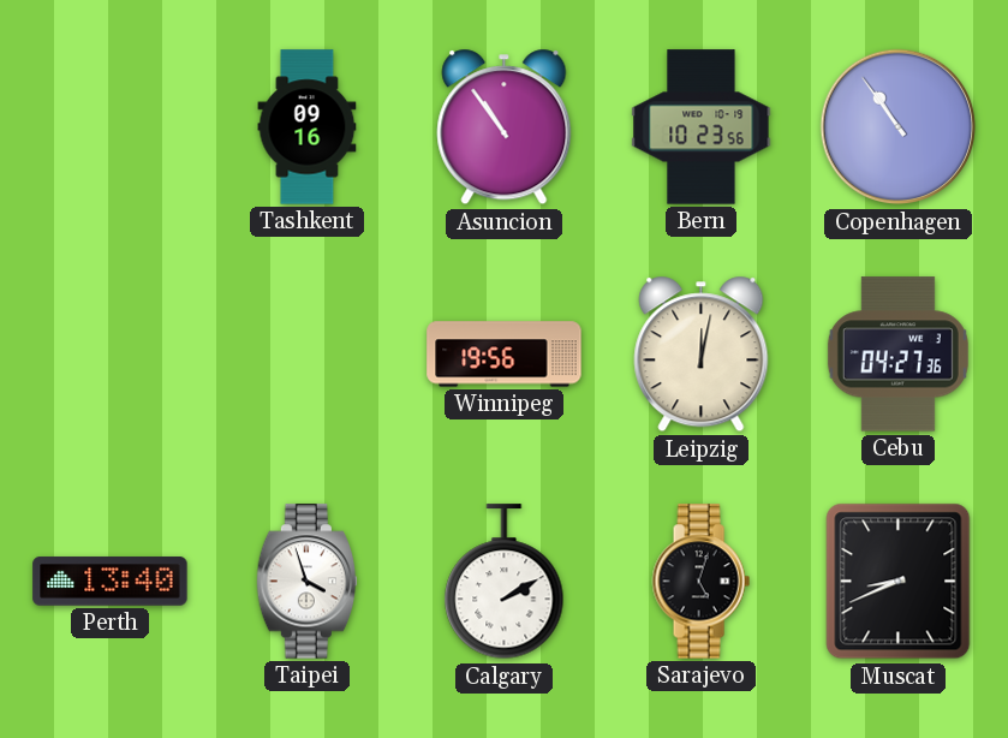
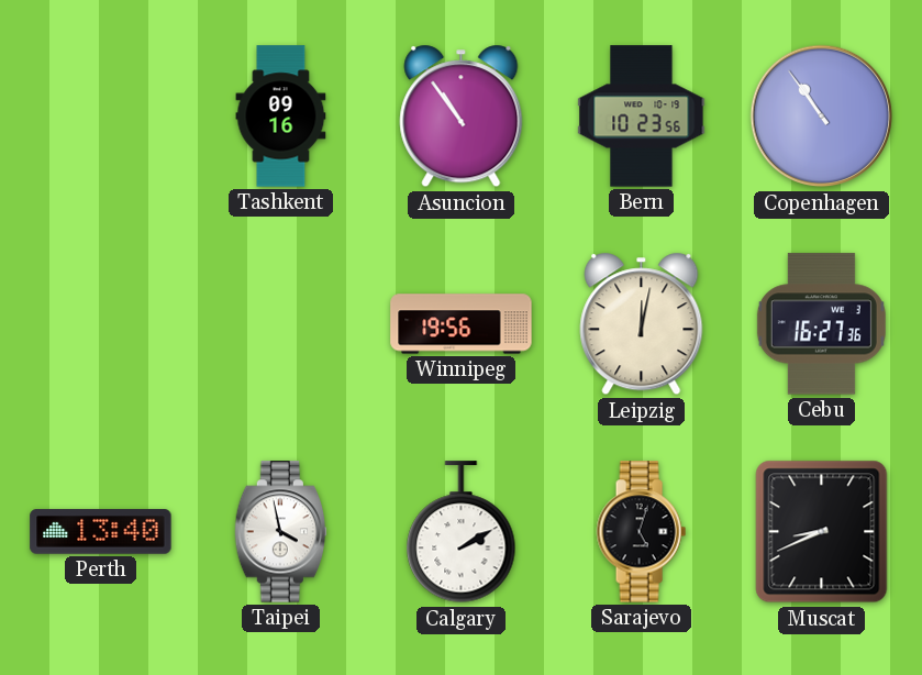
Cebu: 04:27 -> 16:27
Taipei: 3:57 -> 3:58
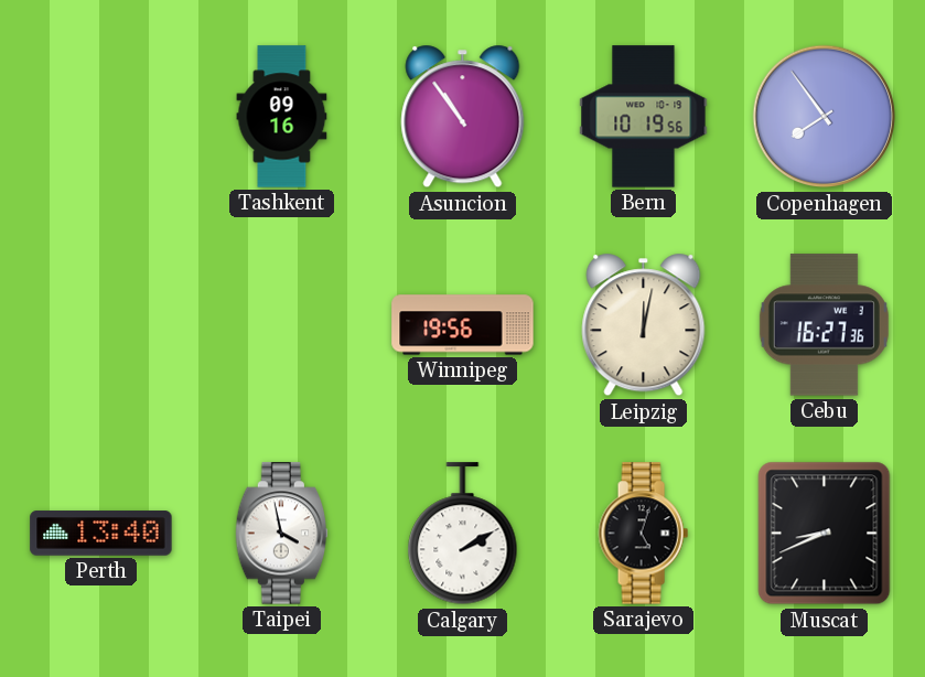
Bern: 10:23 -> 10:19
Copenhagen: 10:54 -> 7:54
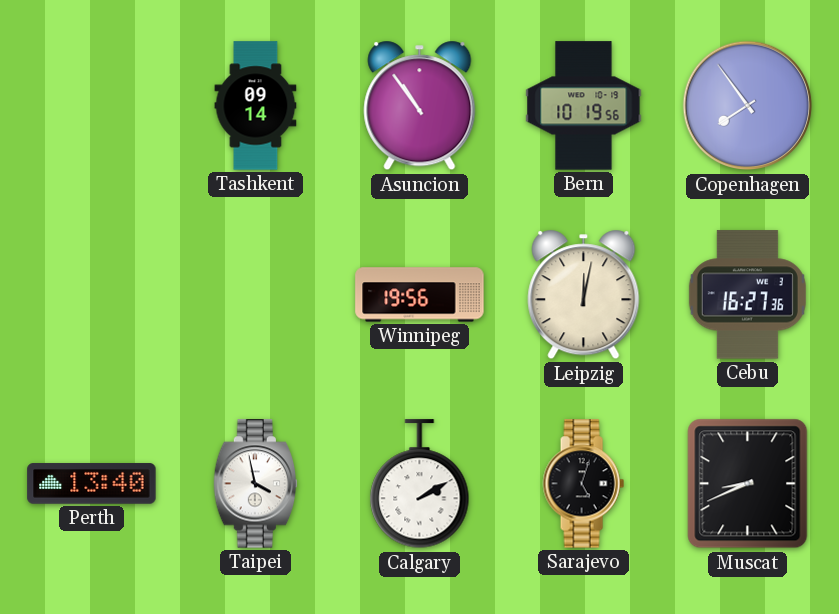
Tashkent: 09:16 -> 09:14
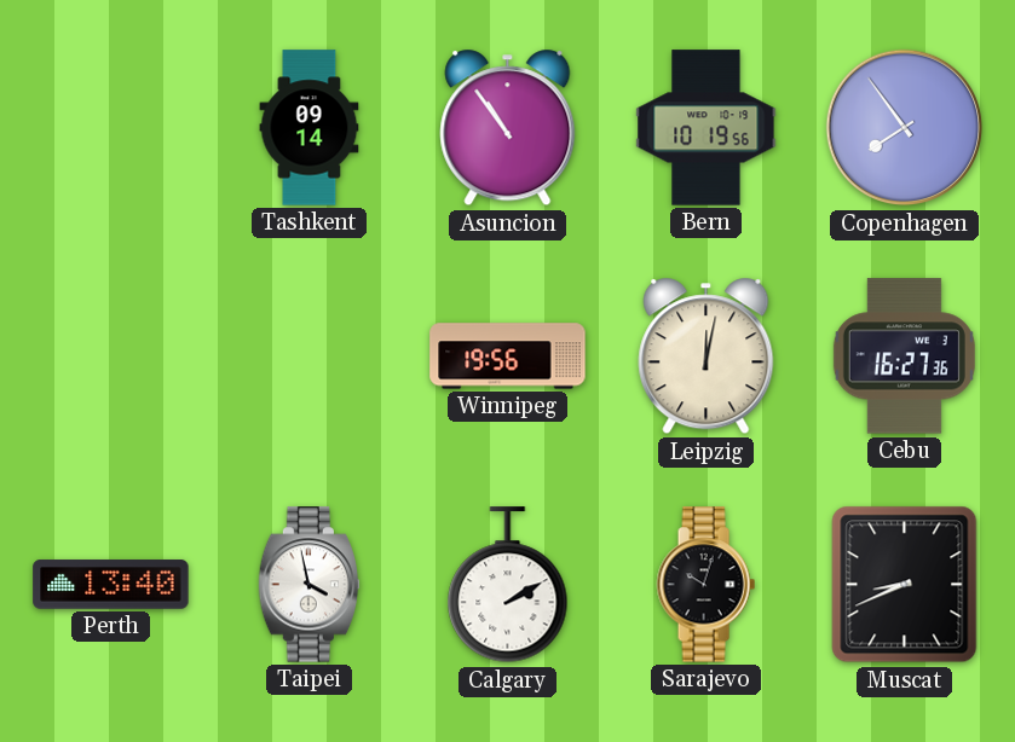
Sarajevo: 5:03 -> 10:03
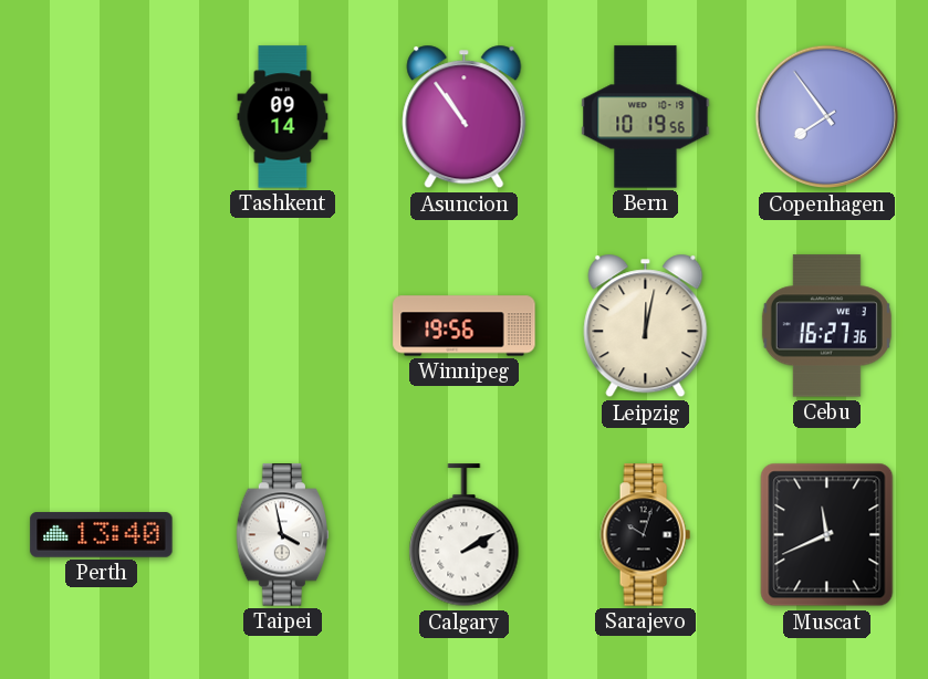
Muscat: 8:41 -> 11:41
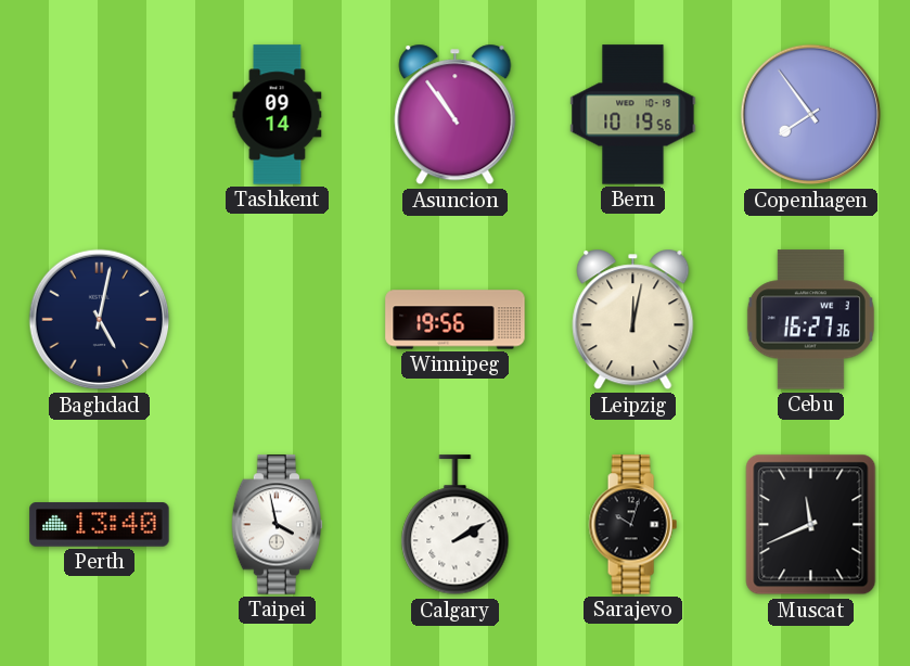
Baghdad: none -> 5:02
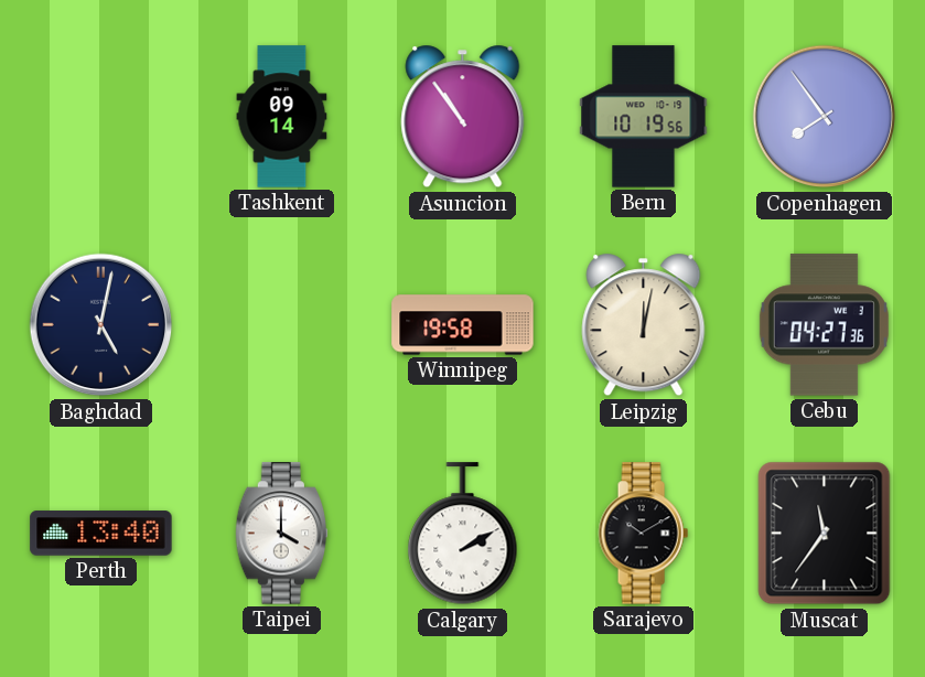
Winnipeg: 19:56 -> 19:58
Cebu: 16:27 -> 04:27
Taipei: 3:58 -> 4:00
Sarajevo: 10:03 -> 10:10
Muscat: 11:41 -> 11:36
